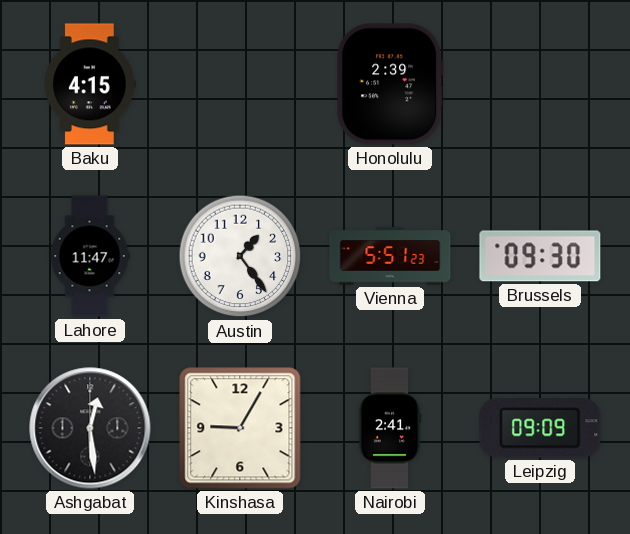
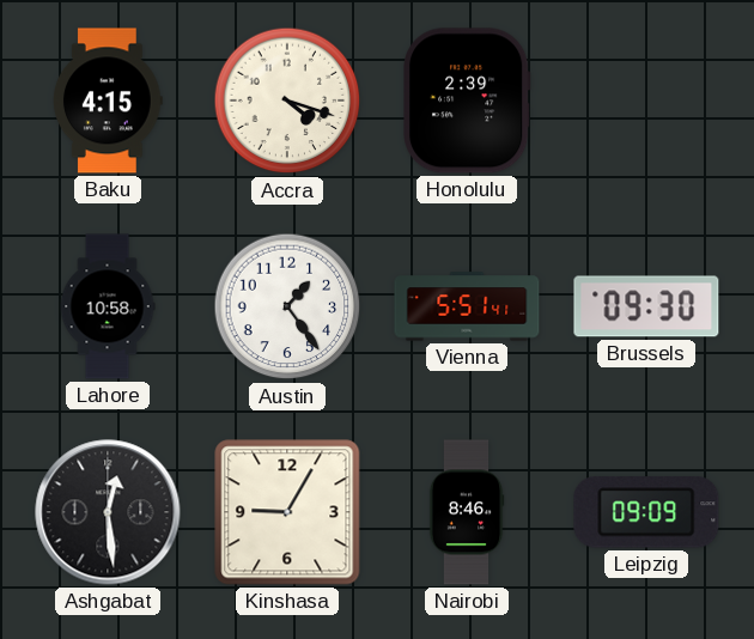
Accra: none -> 4:18
Lahore: 11:47 -> 10:58
Vienna: 5:51:23 -> 5:51:41
Nairobi: 2:41 -> 8:46
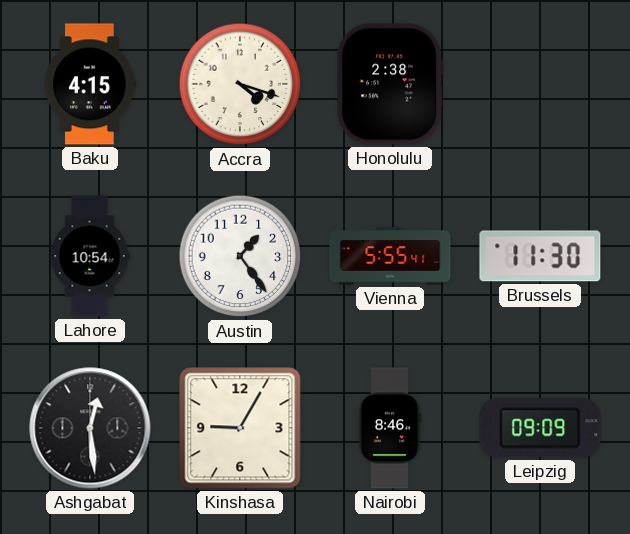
Honolulu: 2:39 -> 2:38
Lahore: 10:58 -> 10:54
Vienna: 5:51 -> 5:55
Brussels: 09:30 -> 11:30
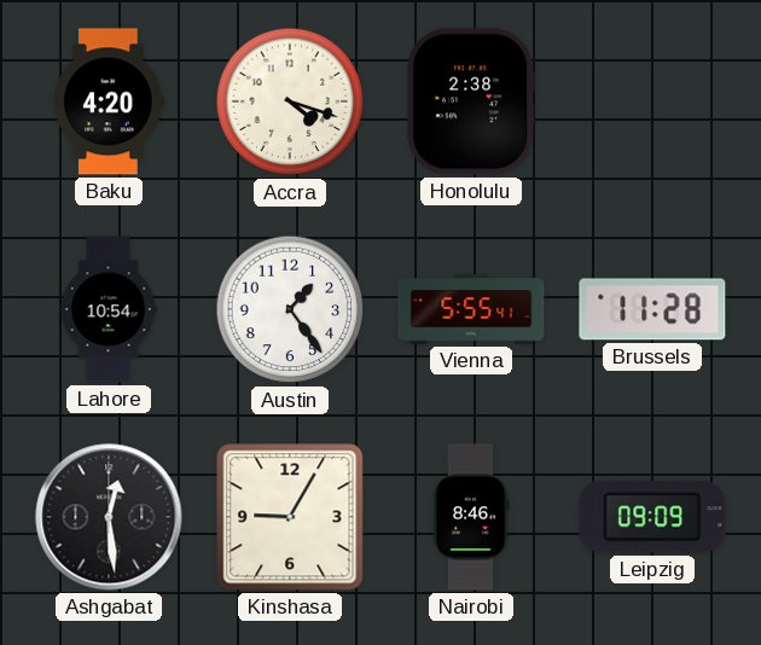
Baku: 4:15 -> 4:20
Brussels: 11:30 -> 11:28
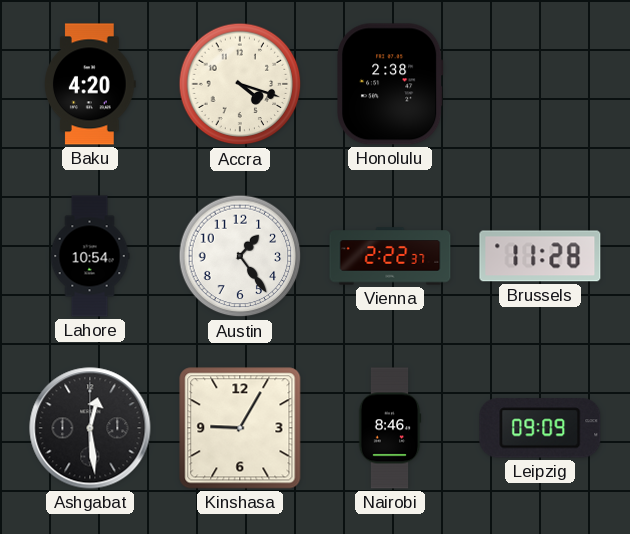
Vienna: 5:55 -> 2:22
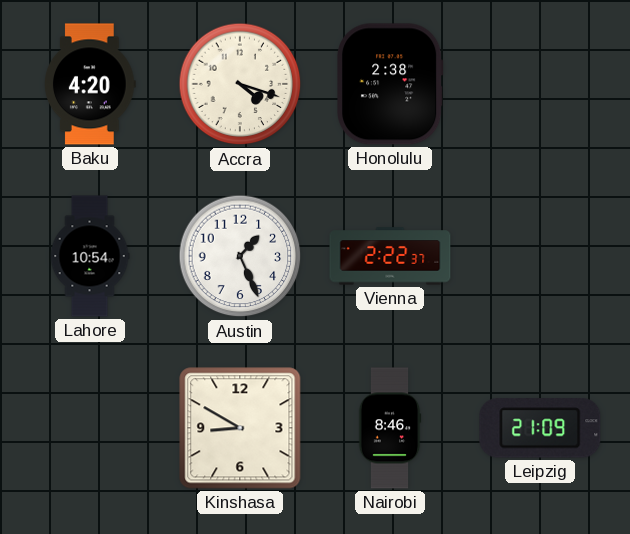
Austin: 1:24 -> 1:26
Brussels: 11:28 -> none
Ashgabat: 12:29 -> none
Kinshasa: 9:05 -> 8:50
Leipzig: 09:09 -> 21:09
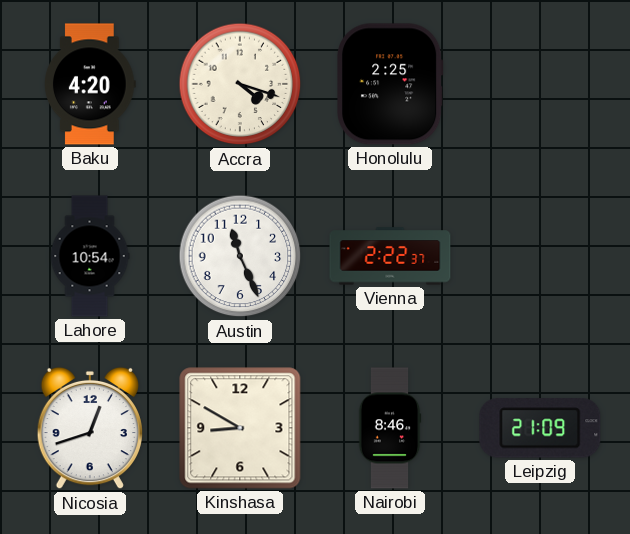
Honolulu: 2:38 -> 2:25
Austin: 1:26 -> 11:26
Nicosia: none -> 12:42
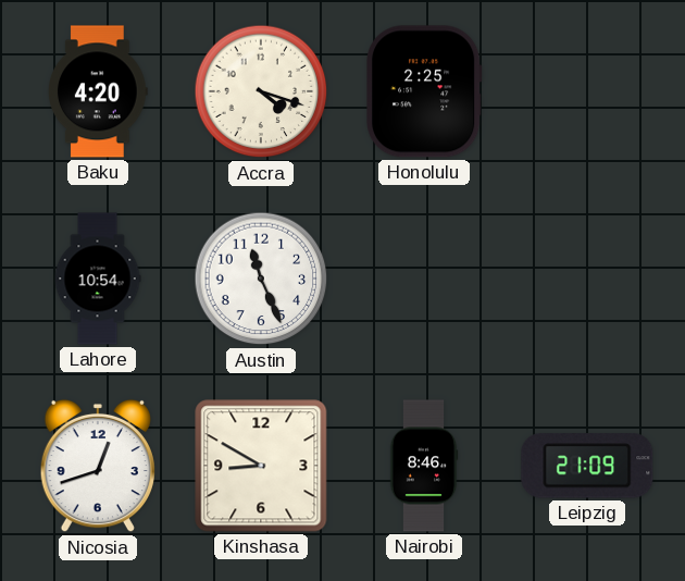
Vienna: 2:22 -> none
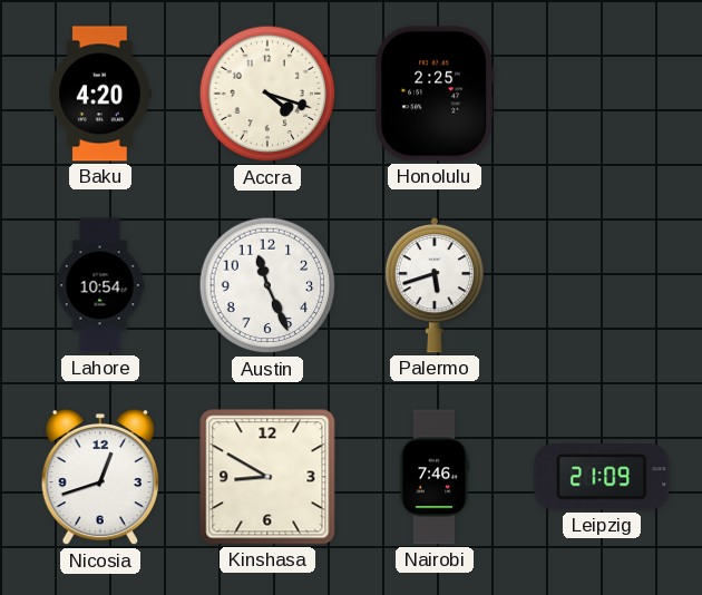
Palermo: none -> 5:42
Nairobi: 8:46 -> 7:46
